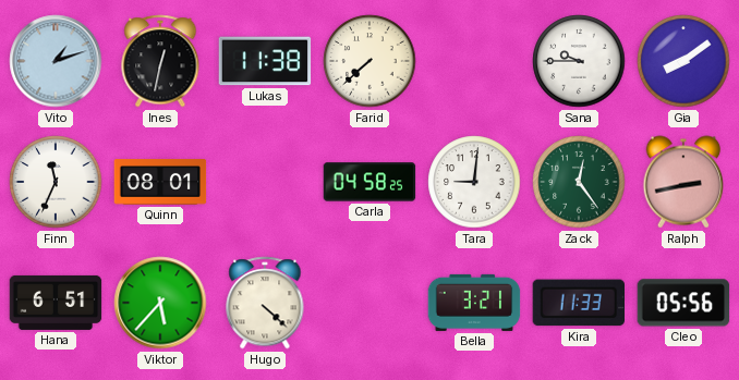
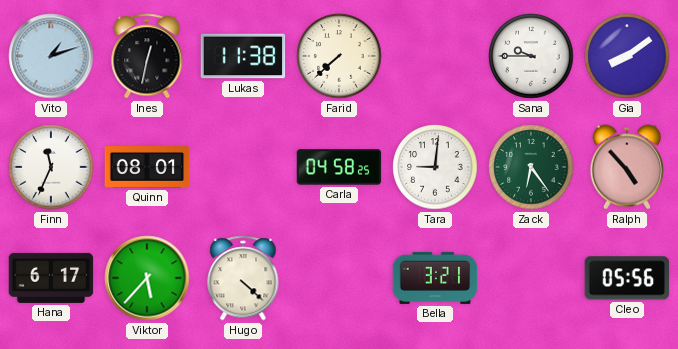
Zack: 12:24 -> 6:24
Ralph: 2:43 -> 4:53
Hana: 6:51 -> 6:17
Kira: 11:33 -> none
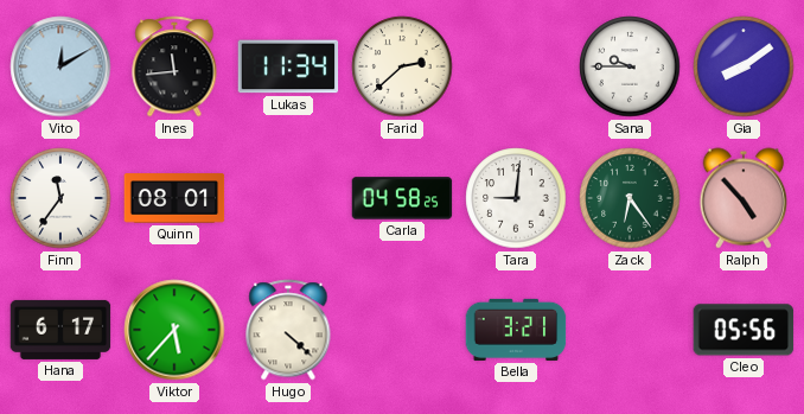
Vito: 1:12 -> 12:10
Ines: 12:32 -> 11:44
Lukas: 11:38 -> 11:34
Farid: 7:38 -> 2:38
Finn: 11:34 -> 11:36
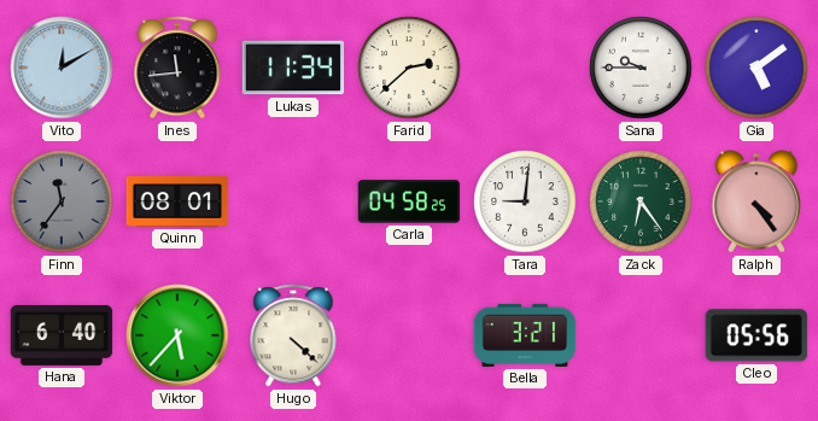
Gia: 8:09 -> 5:09
Finn dial: white -> grey
Ralph: 4:53 -> 4:24
Hana: 6:17 -> 6:40
